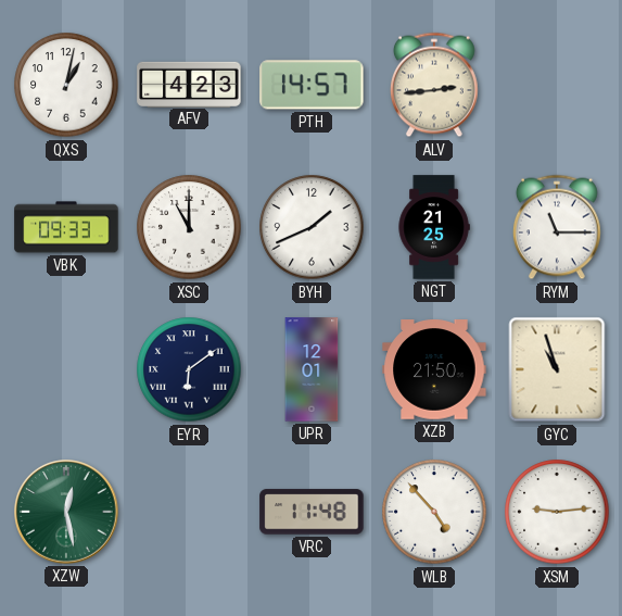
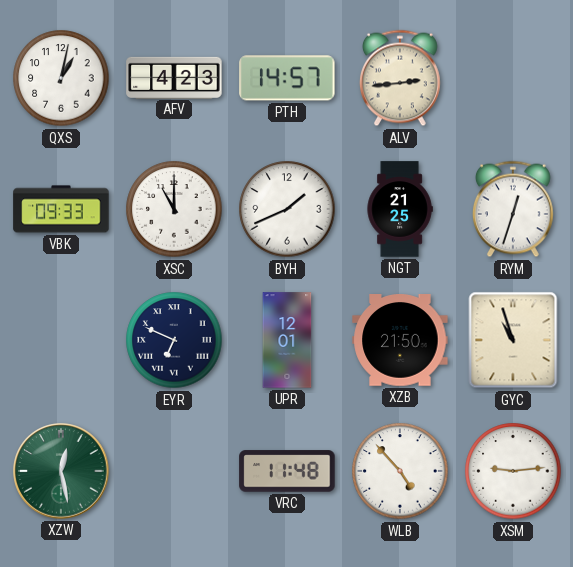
RYM: 11:15 -> 12:33
EYR: 6:09 -> 6:49
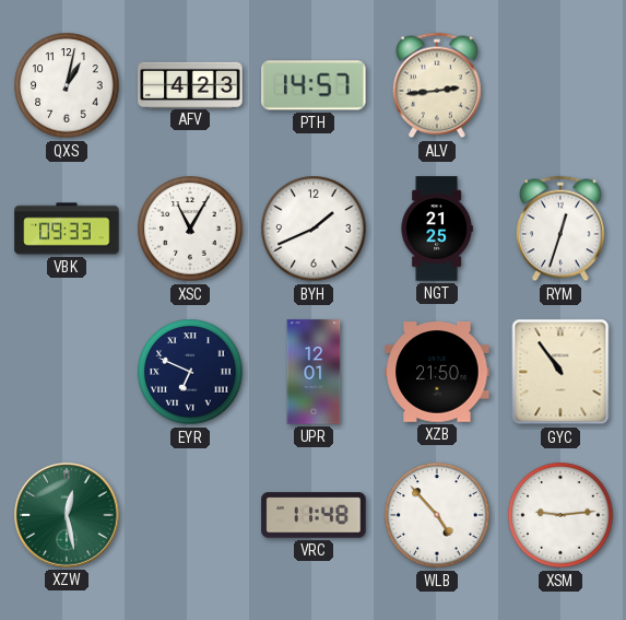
XSC: 11:00 -> 11:05
GYC: 10:57 -> 10:54
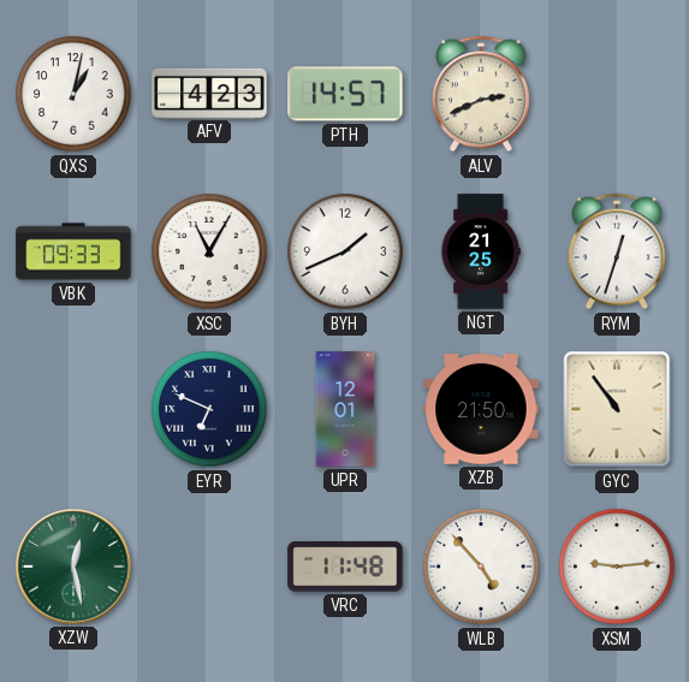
ALV: 2:44 -> 2:41
